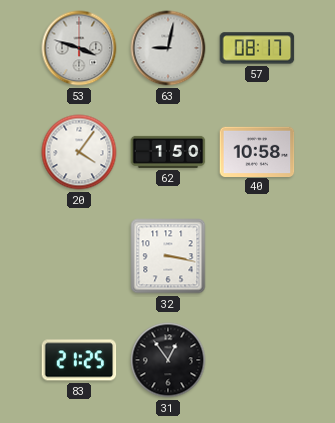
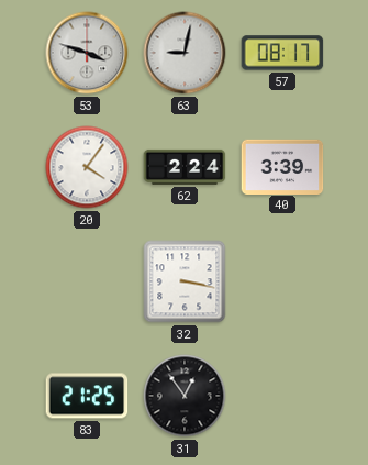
62: 1:50 -> 2:24
40: 10:58 -> 3:39
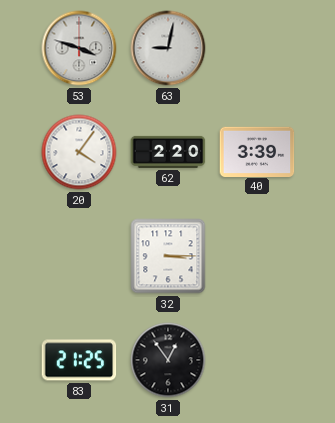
57: 08:17 -> none
62: 2:24 -> 2:20
32: 3:17 -> 3:15
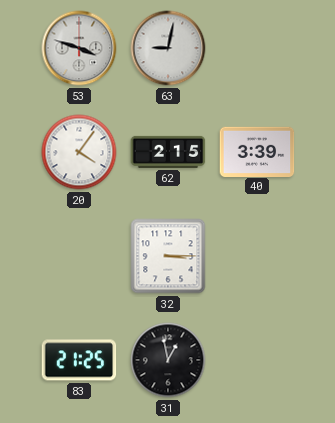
62: 2:20 -> 2:15
31: 12:54 -> 12:58
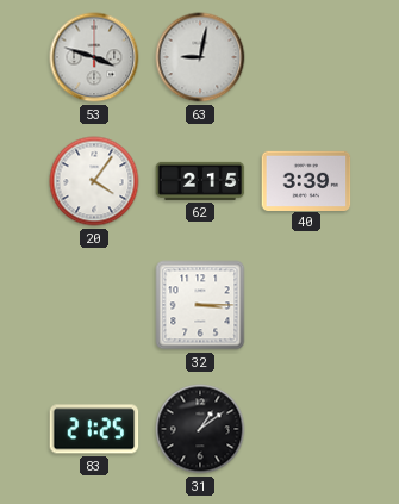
31: 12:58 -> 1:09
